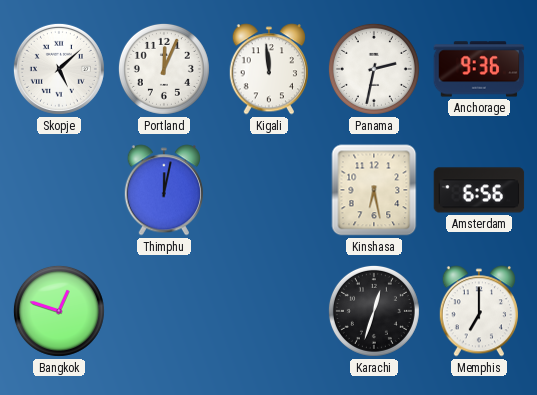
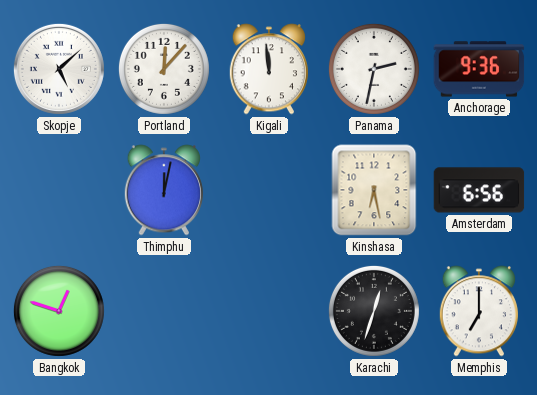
Portland: 12:04 -> 12:07
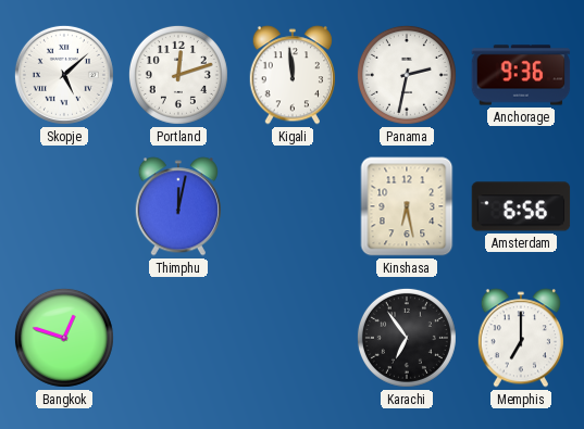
Portland: 12:07 -> 12:12
Karachi: 12:33 -> 6:54
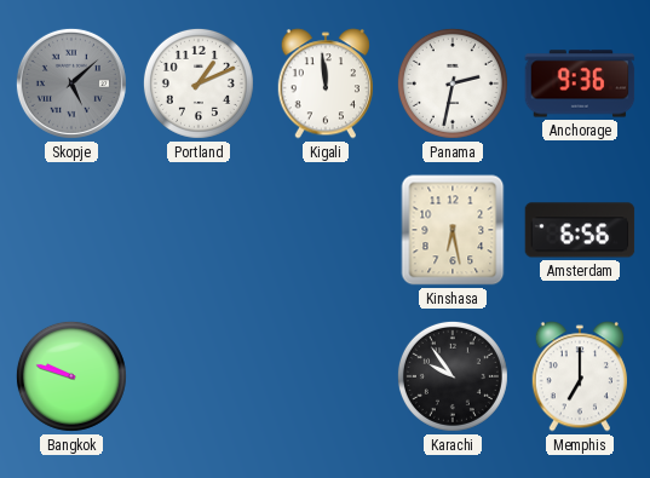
Skopje dial: white -> grey
Portland: 12:12 -> 1:11
Thimphu: 12:02 -> none
Bangkok: 12:48 -> 9:48
Karachi: 6:54 -> 9:54
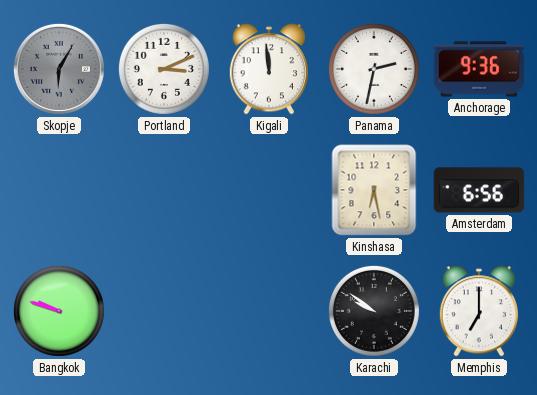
Skopje: 5:08 -> 6:05
Portland: 1:11 -> 3:11
Karachi: 9:54 -> 9:51
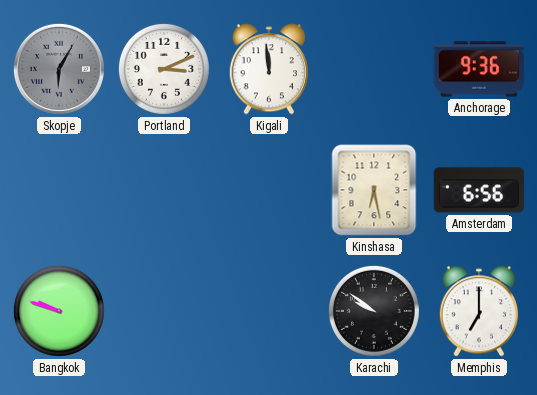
Panama: 2:32 -> none
